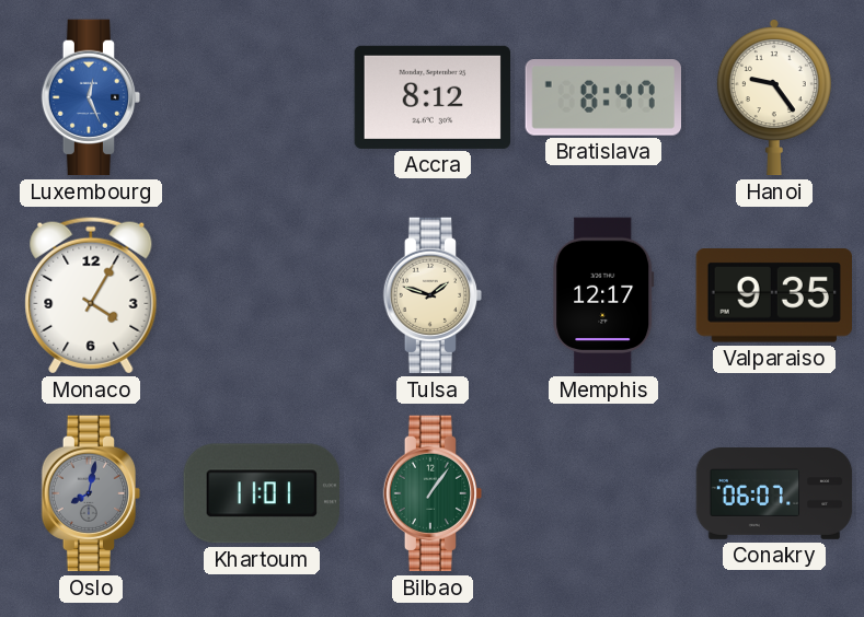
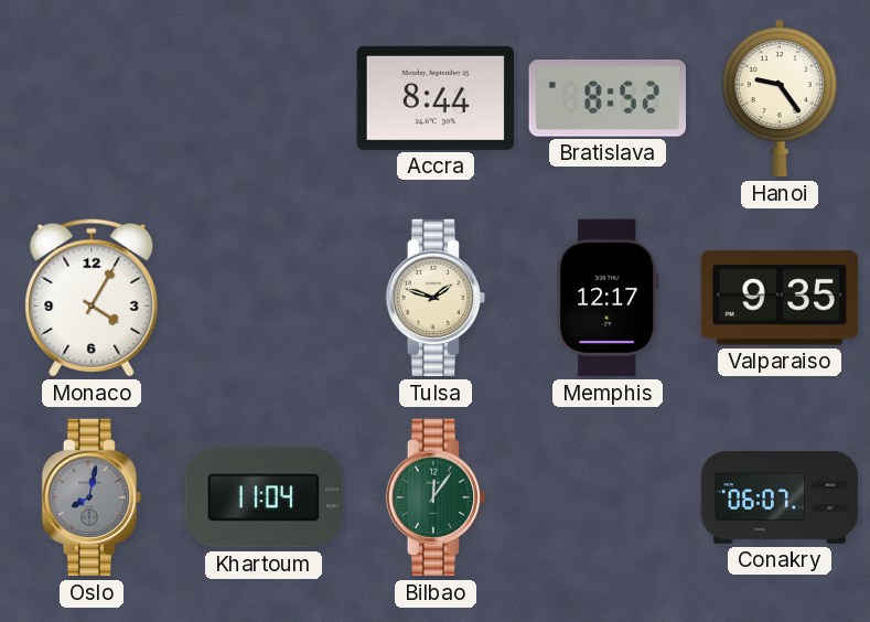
Luxembourg: 12:26 -> none
Accra: 8:12 -> 8:44
Bratislava: 8:47 -> 8:52
Khartoum: 11:01 -> 11:04
Bilbao: 1:06 -> 12:06
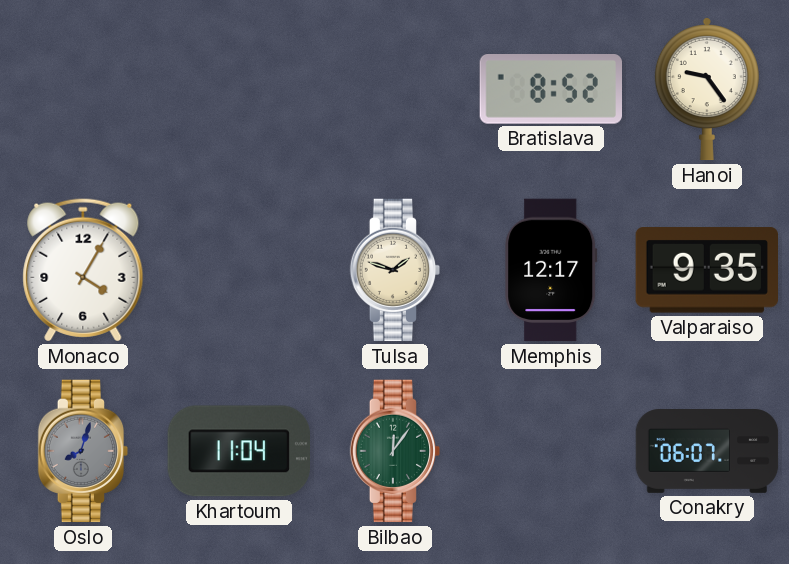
Accra: 8:44 -> none
Oslo: 8:02 -> 8:03
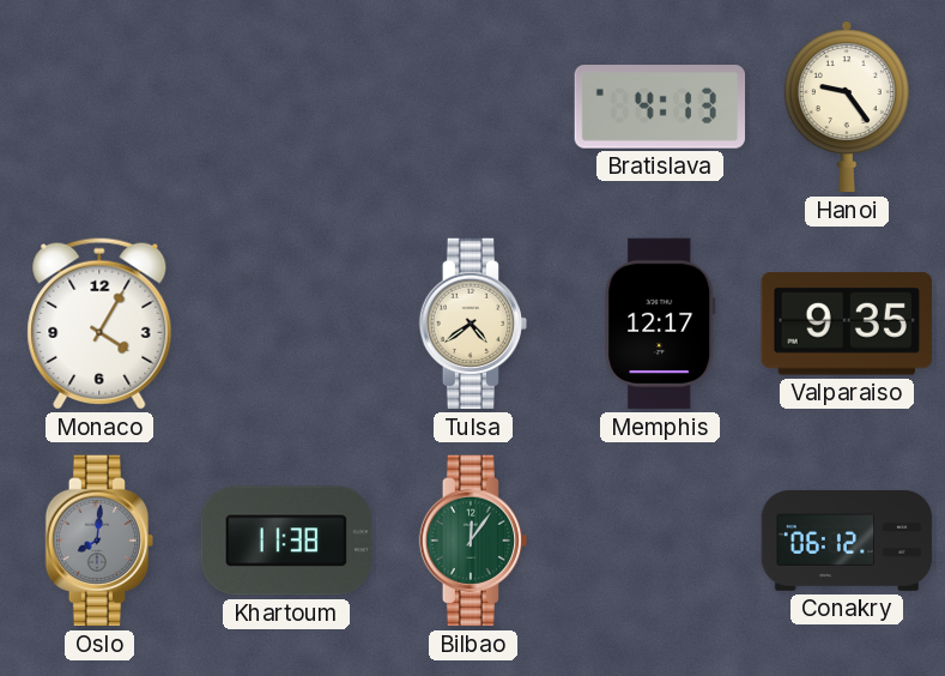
Bratislava: 8:52 -> 4:13
Tulsa: 1:48 -> 4:39
Oslo: 8:03 -> 8:01
Khartoum: 11:04 -> 11:38
Conakry: 06:07 -> 06:12
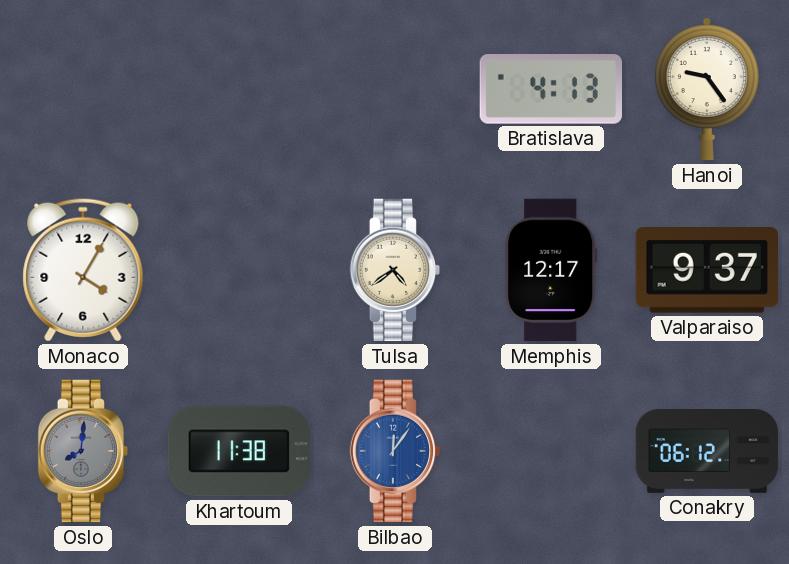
Valparaiso: 9:35 -> 9:37
Bilbao dial: green -> blue
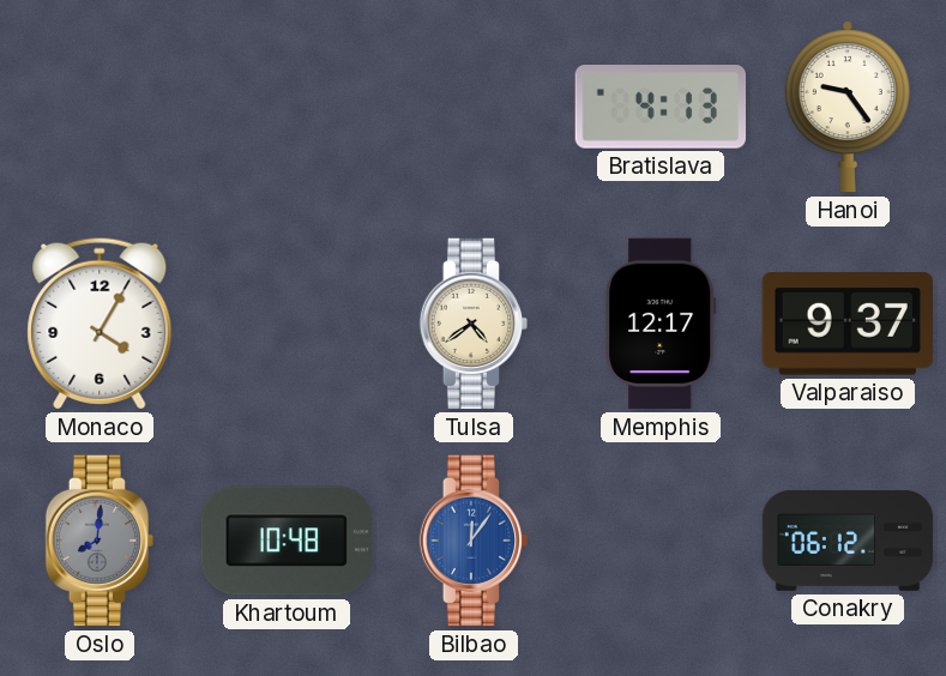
Khartoum: 11:38 -> 10:48
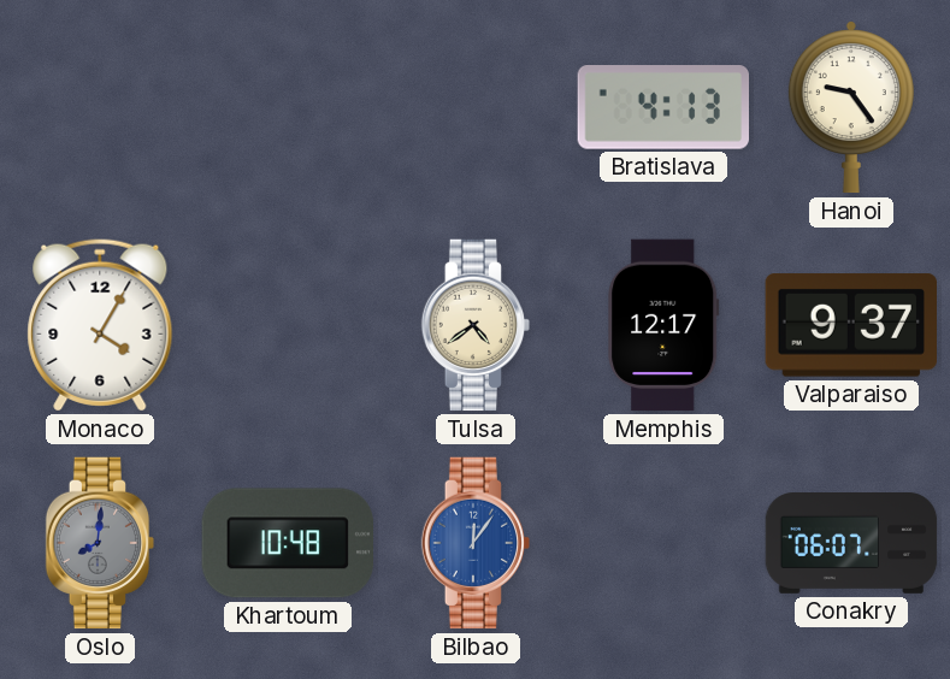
Conakry: 06:12 -> 06:07
